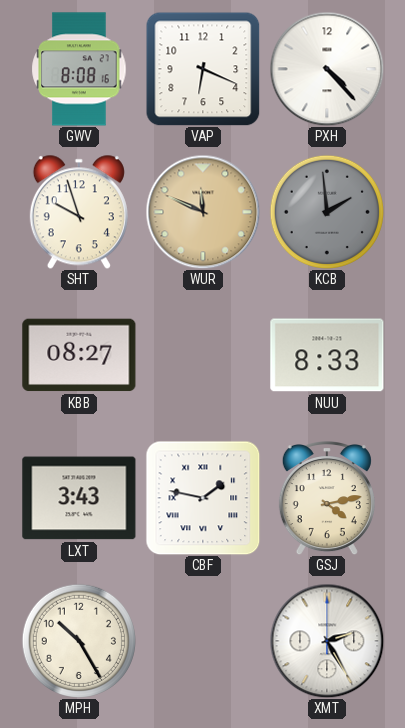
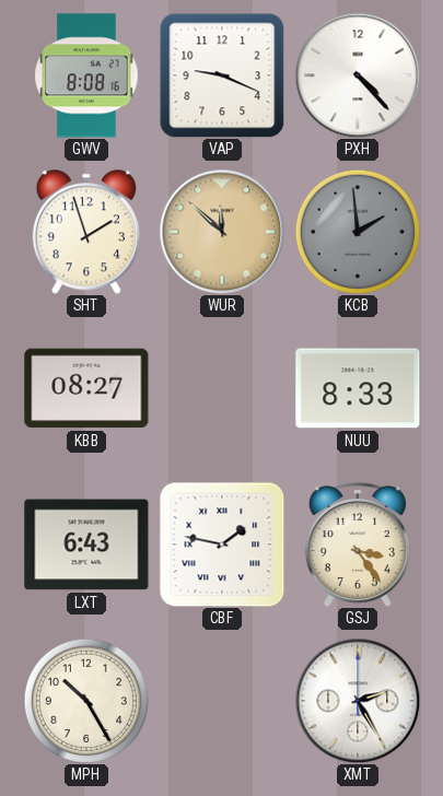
VAP: 6:19 -> 9:19
SHT: 9:57 -> 1:57
WUR: 11:49 -> 11:52
LXT: 3:43 -> 6:43
GSJ: 4:13 -> 3:24
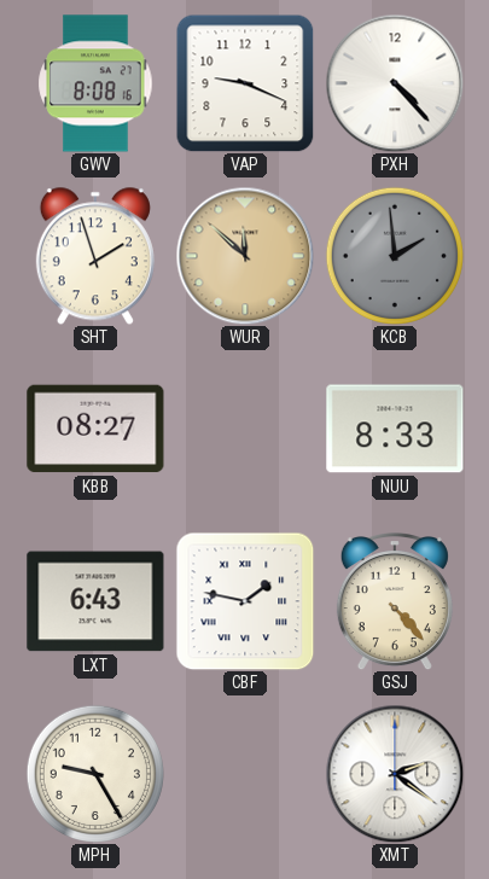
GSJ: 3:24 -> 4:23
MPH: 10:25 -> 9:25
XMT: 2:25 -> 2:21
